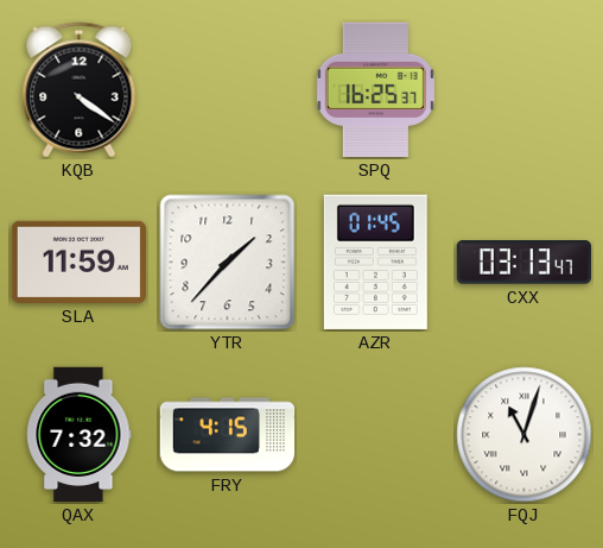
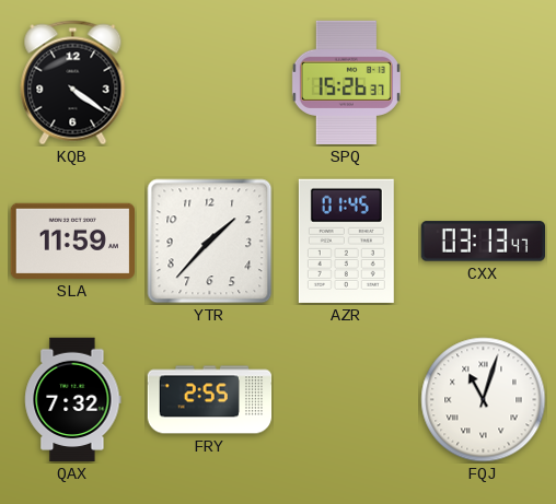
SPQ: 16:25 -> 15:26
FRY: 4:15 -> 2:55
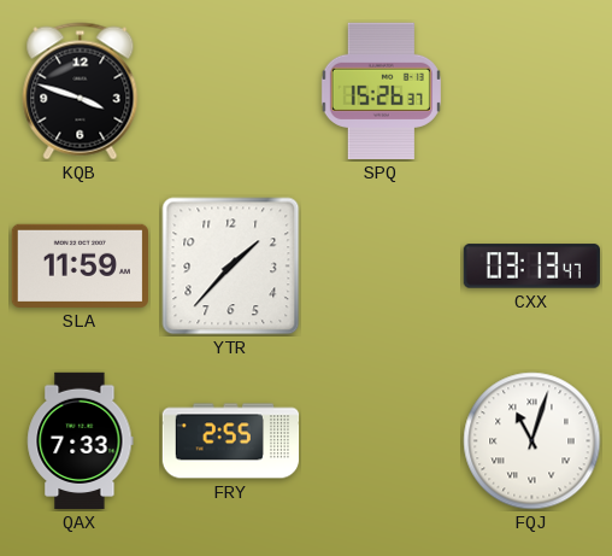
KQB: 4:21 -> 3:48
AZR: 01:45 -> none
QAX: 7:32 -> 7:33
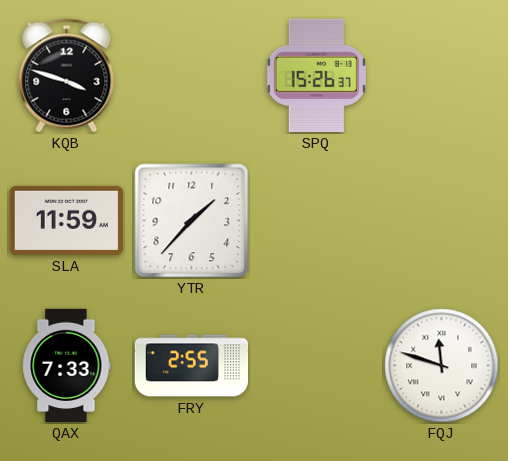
CXX: 03:13 -> none
FQJ: 11:03 -> 11:48
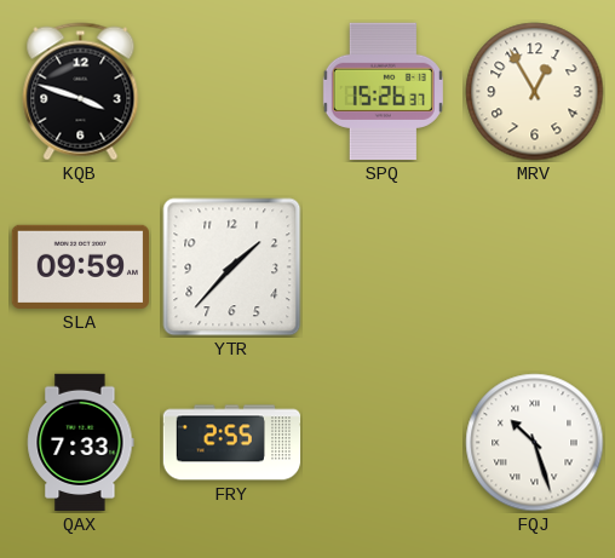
MRV: none -> 12:55
SLA: 11:59 -> 09:59
FQJ: 11:48 -> 10:27
